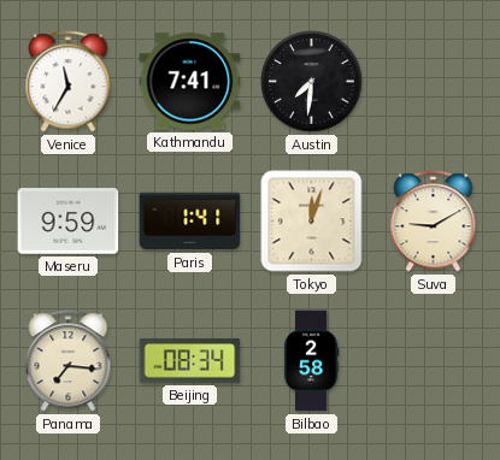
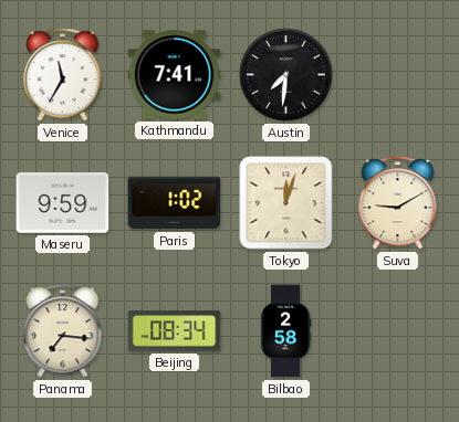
Paris: 1:41 -> 1:02
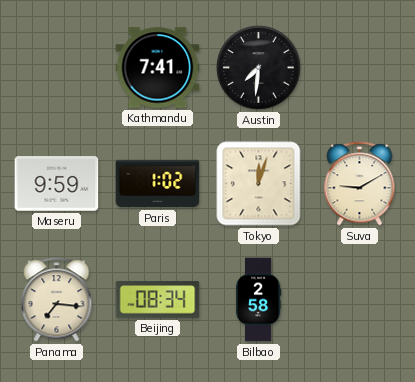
Venice: 11:35 -> none
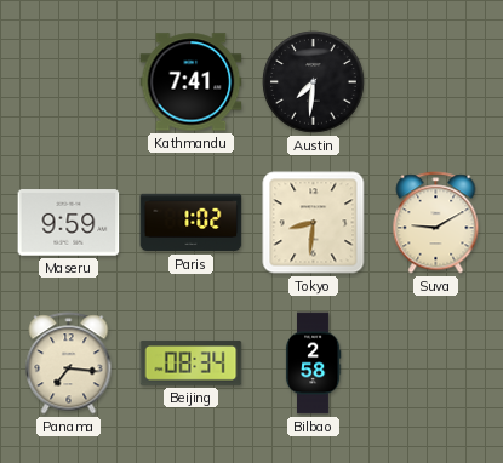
Tokyo: 12:03 -> 8:31
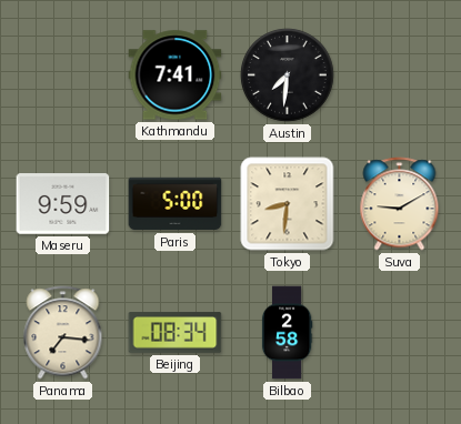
Paris: 1:02 -> 5:00
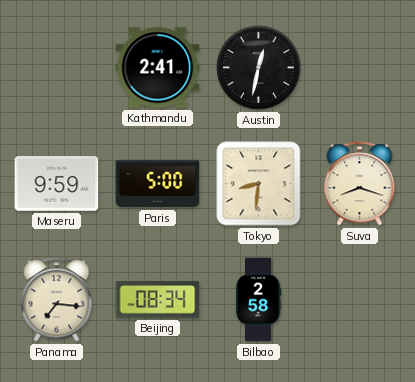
Kathmandu: 7:41 -> 2:41
Austin: 7:31 -> 12:32
Suva: 9:10 -> 8:18
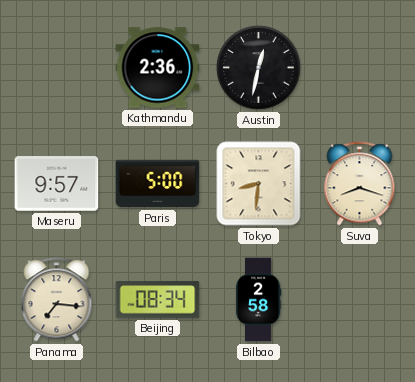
Kathmandu: 2:41 -> 2:36
Maseru: 9:59 -> 9:57
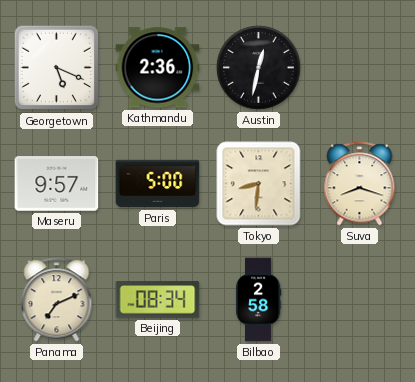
Georgetown: none -> 5:19
Panama: 7:16 -> 7:11
